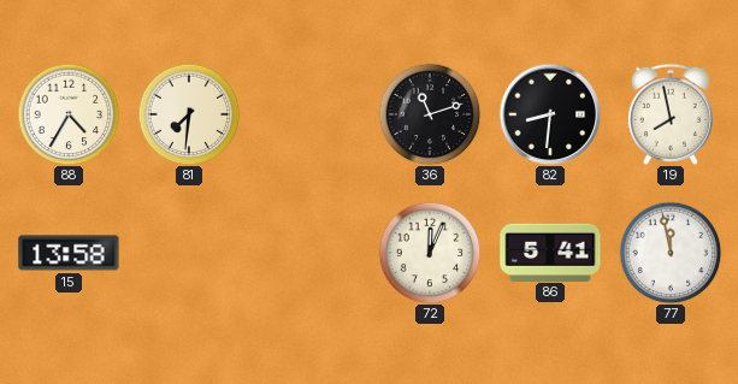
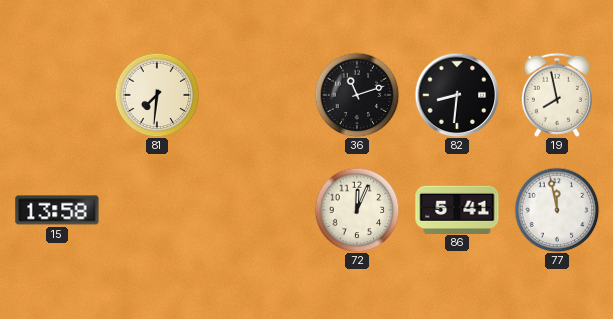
88: 4:35 -> none
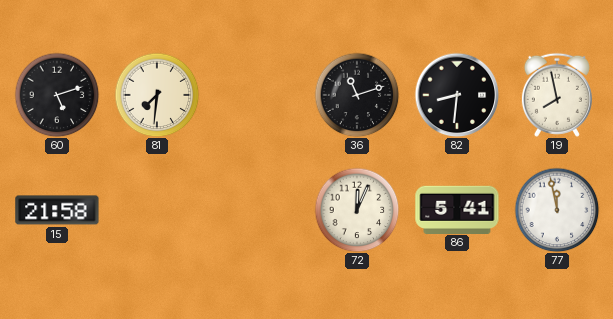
60: none -> 5:12
15: 13:58 -> 21:58
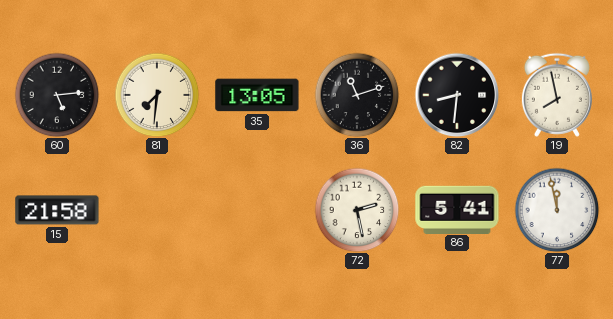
60: 5:12 -> 5:14
35: none -> 13:05
72: 12:04 -> 2:28
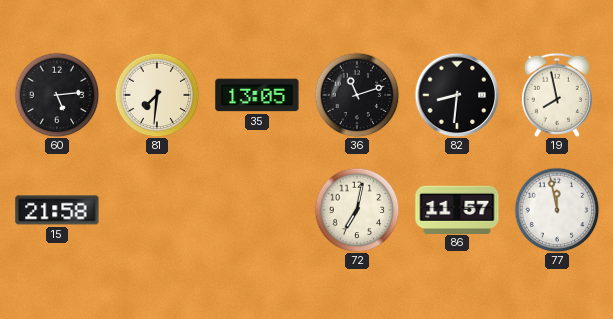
72: 2:28 -> 7:02
86: 5:41 -> 11:57
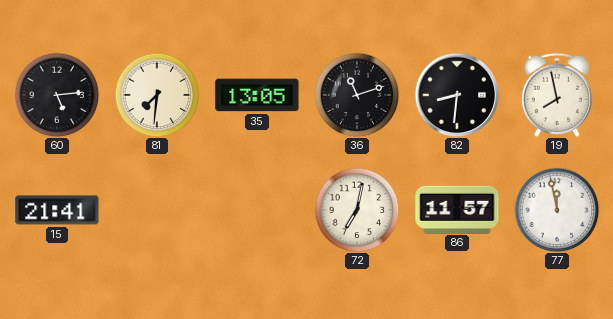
15: 21:58 -> 21:41
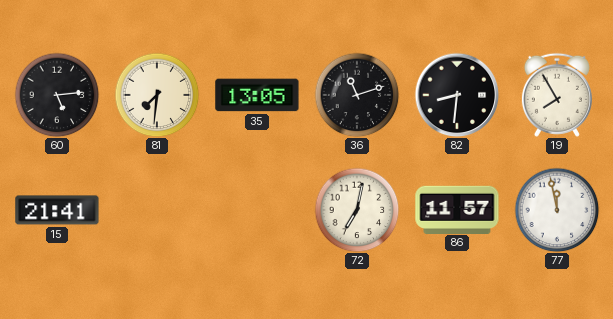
19: 7:58 -> 7:55
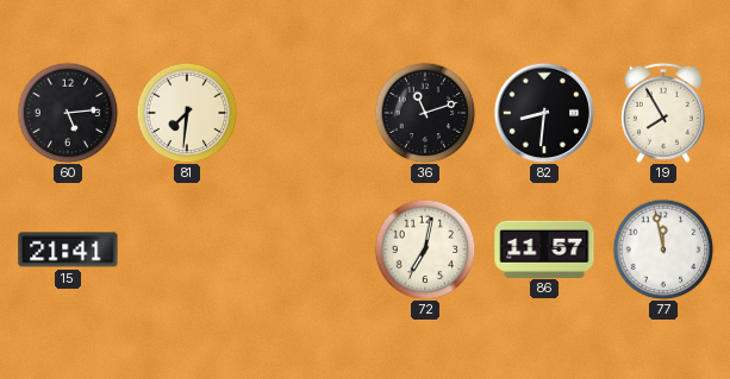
35: 13:05 -> none
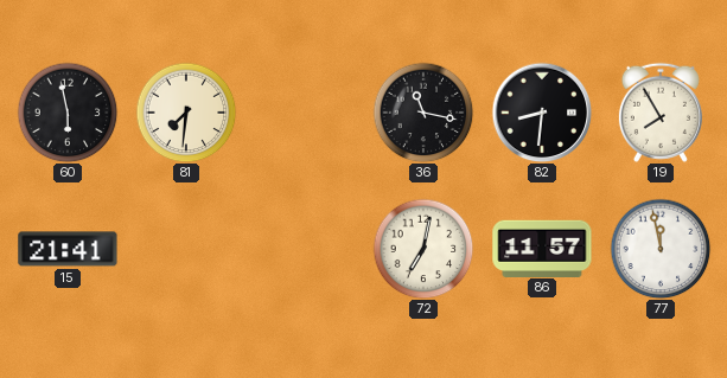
60: 5:14 -> 5:58
36: 11:12 -> 11:17
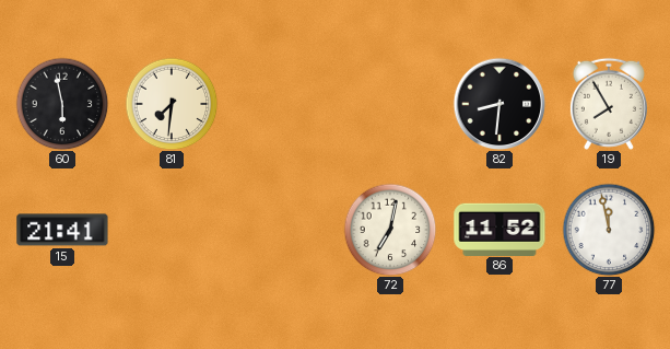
36: 11:17 -> none
86: 11:57 -> 11:52
